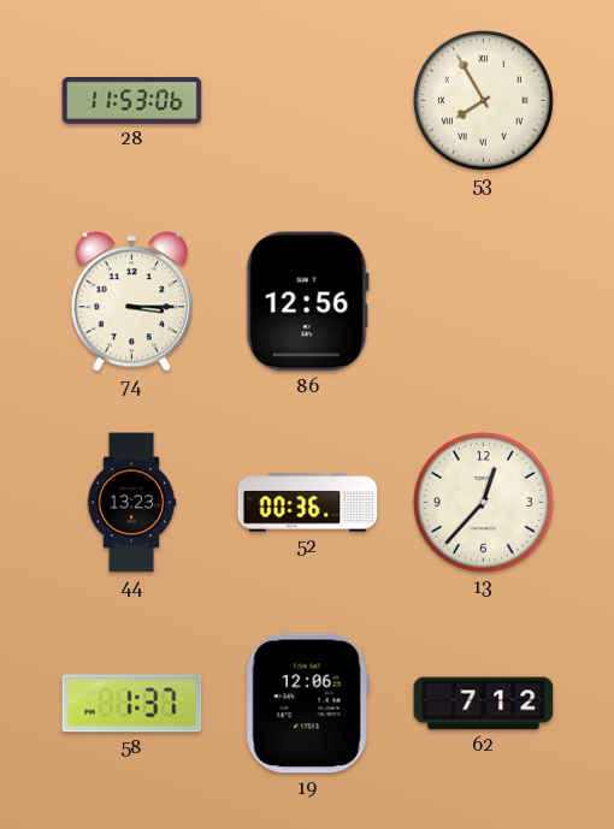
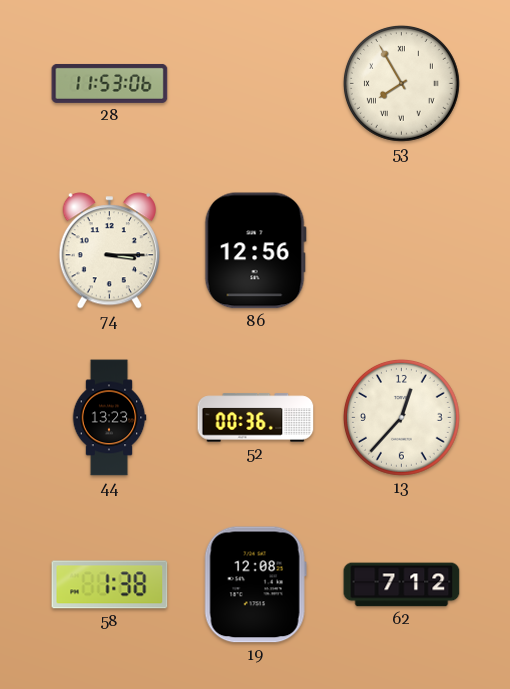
58: 1:37 -> 1:38
19: 12:06 -> 12:08
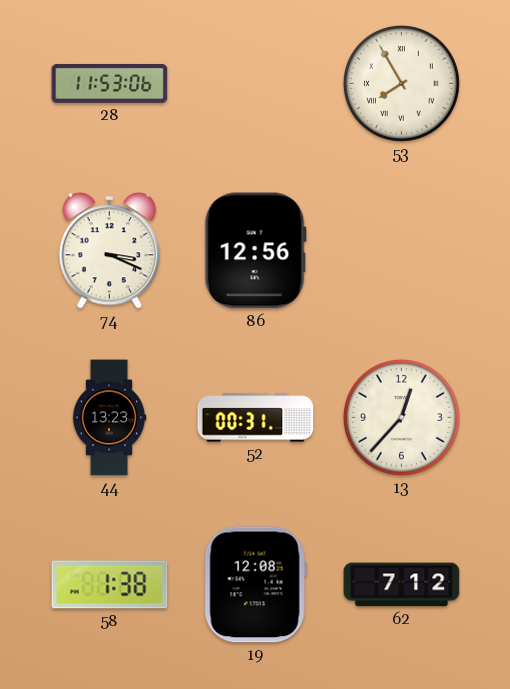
74: 3:15 -> 3:19
52: 00:36 -> 00:31
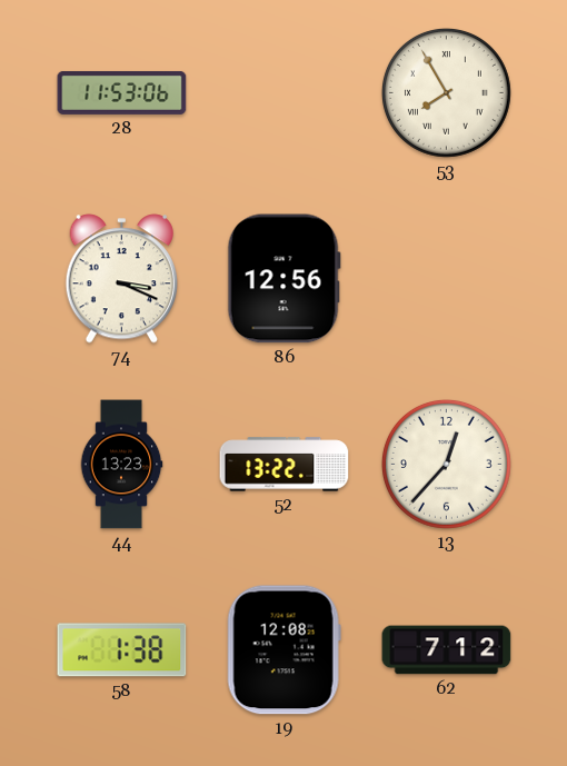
52: 00:31 -> 13:22
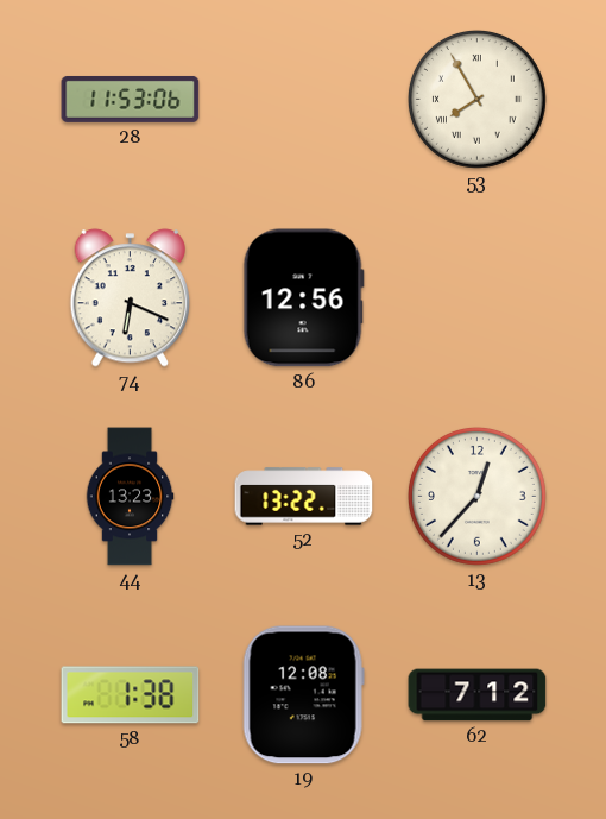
74: 3:19 -> 6:19
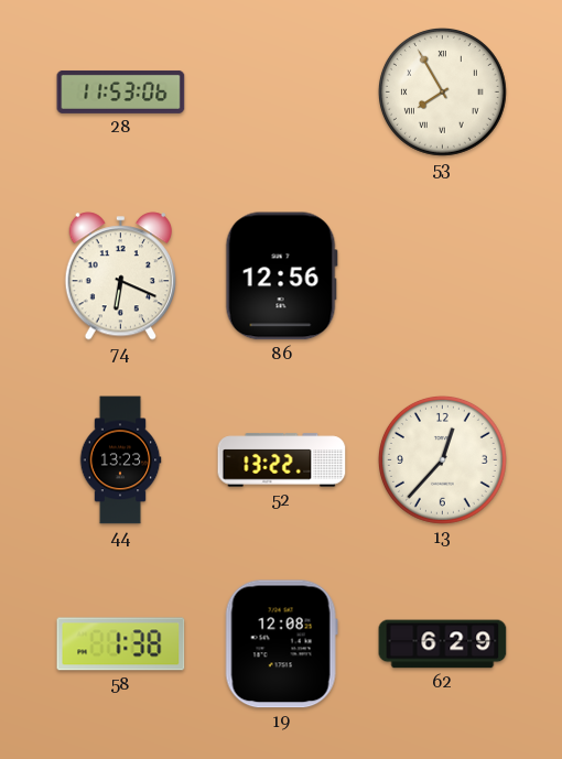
62: 7:12 -> 6:29
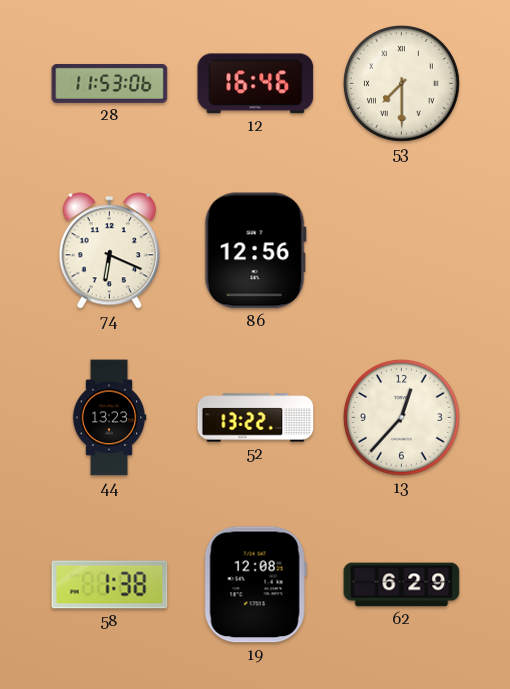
12: none -> 16:46
53: 7:55 -> 7:30
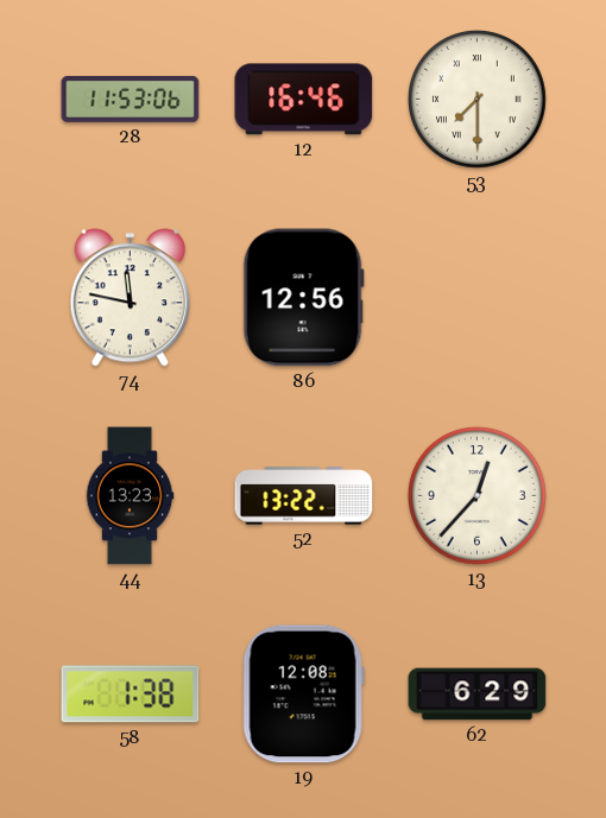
74: 6:19 -> 11:47
